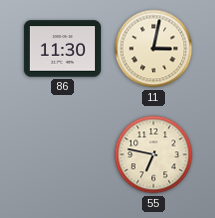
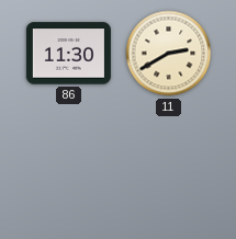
11: 3:02 -> 2:40
55: 6:47 -> none
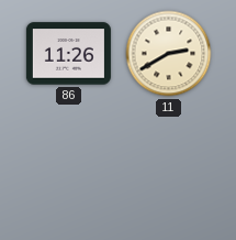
86: 11:30 -> 11:26
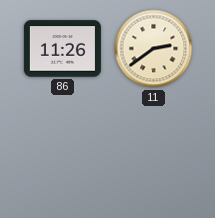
11: 2:40 -> 2:39
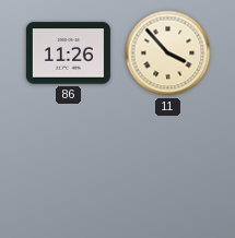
11: 2:39 -> 3:53
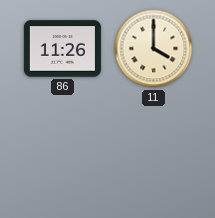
11: 3:53 -> 4:00
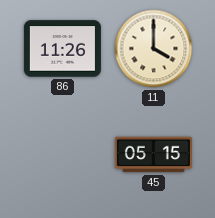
45: none -> 05:15
